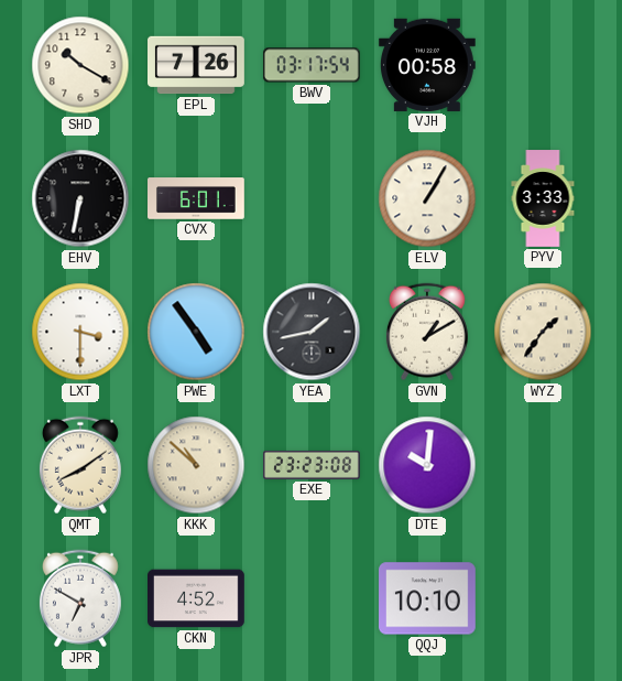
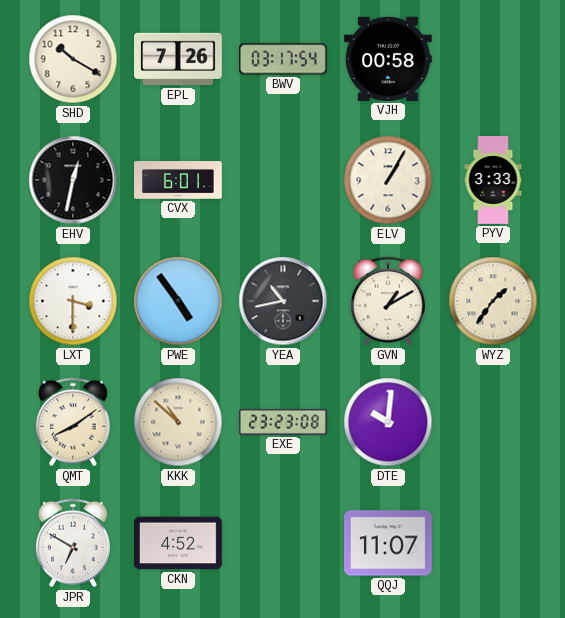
EHV: 6:32 -> 12:32
YEA: 1:43 -> 10:43
QQJ: 10:10 -> 11:07
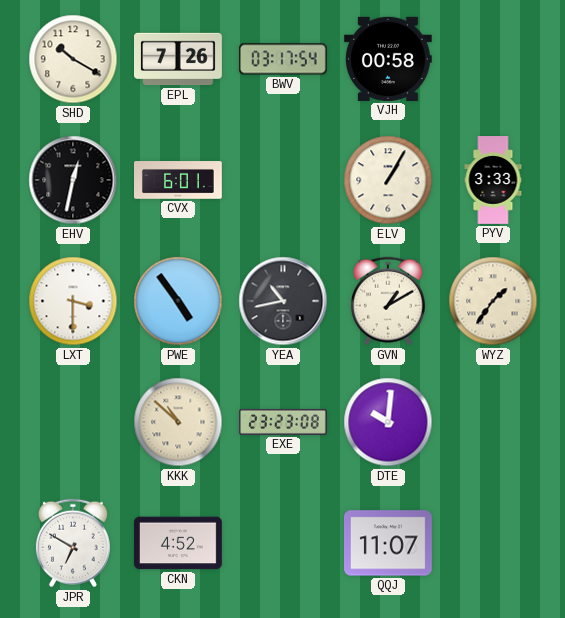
QMT: 8:09 -> none
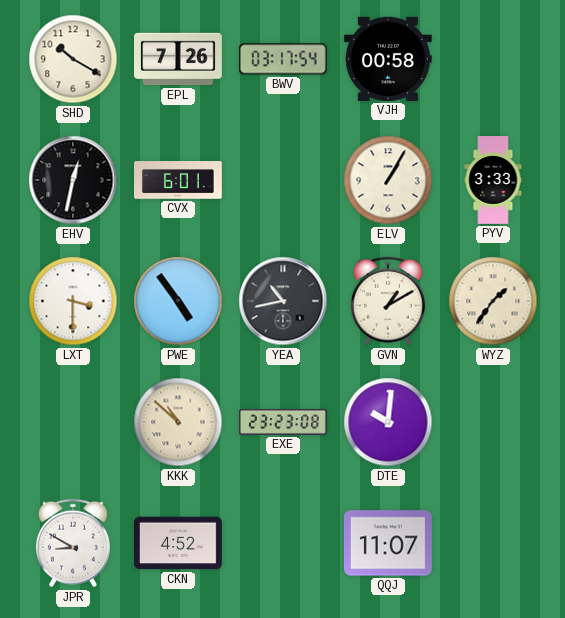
JPR: 6:50 -> 8:50
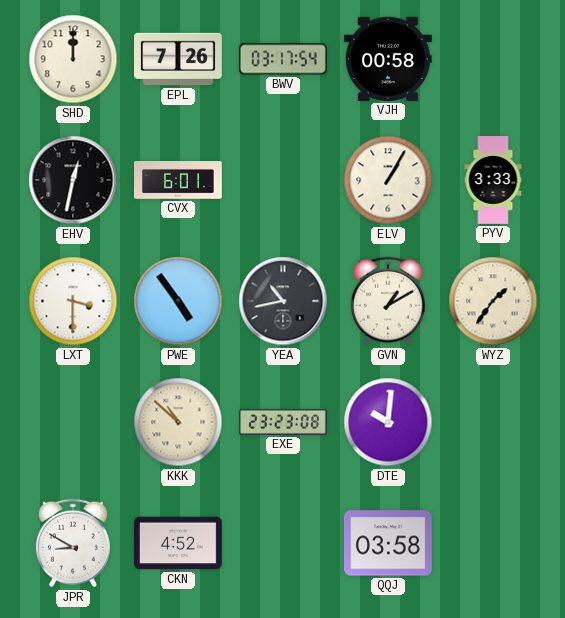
SHD: 10:20 -> 12:00
QQJ: 11:07 -> 03:58
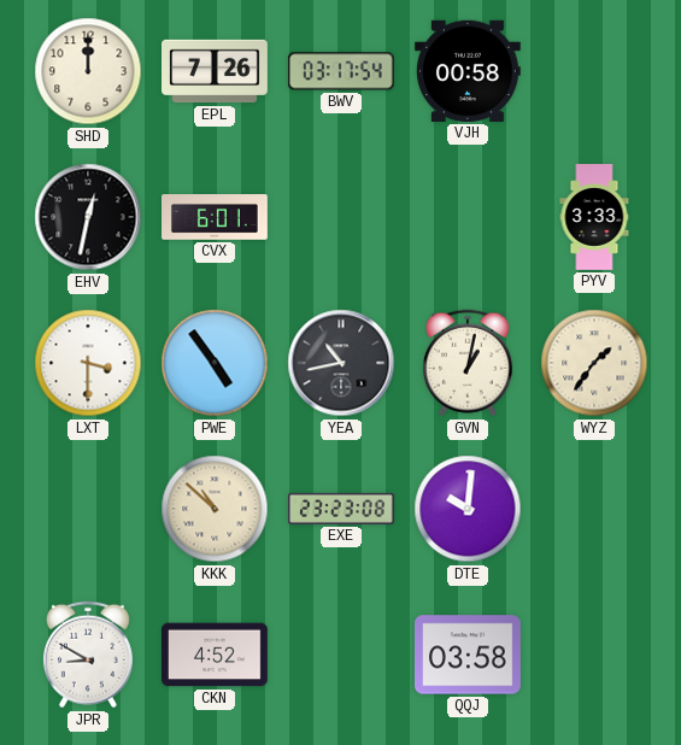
ELV: 1:05 -> none
GVN: 1:10 -> 1:02
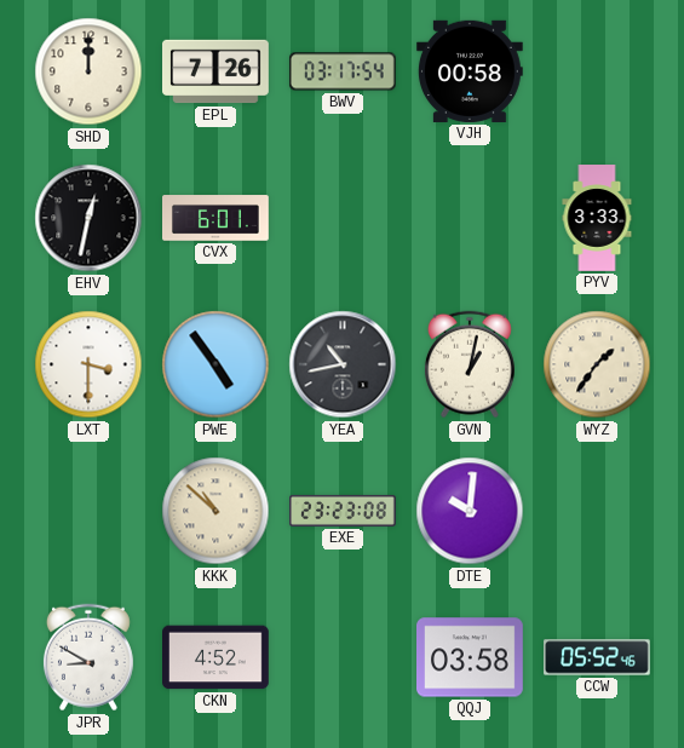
CCW: none -> 05:52
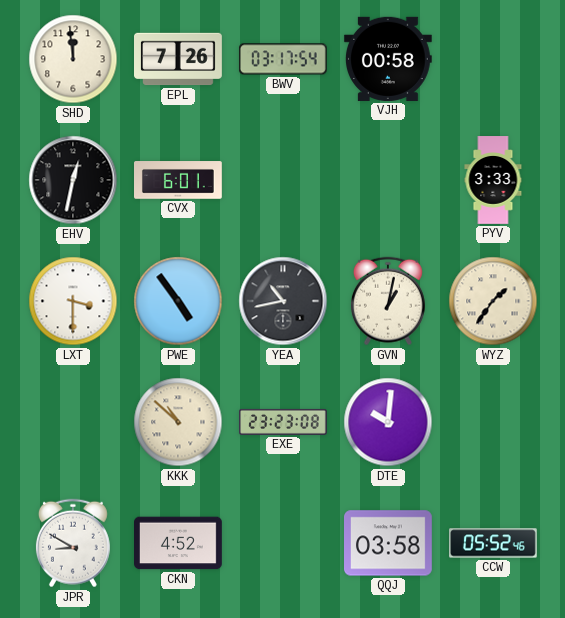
SHD: 12:00 -> 11:59
